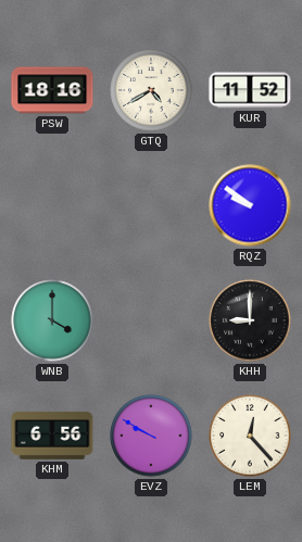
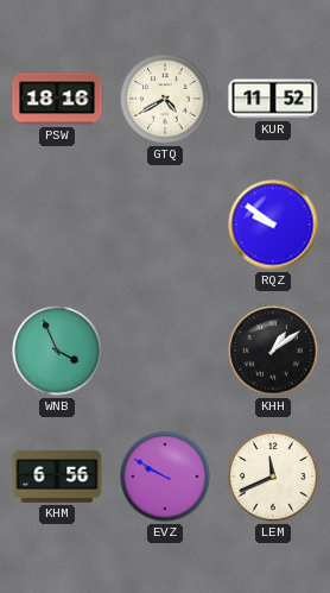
WNB: 4:00 -> 3:56
KHH: 9:00 -> 1:09
LEM: 12:23 -> 11:41
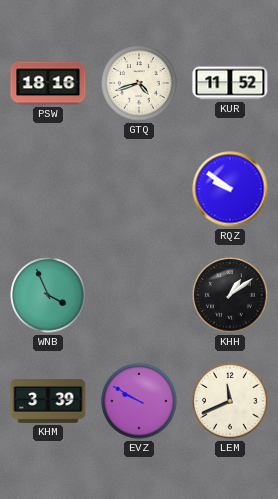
GTQ: 4:40 -> 4:42
KHM: 6:56 -> 3:39
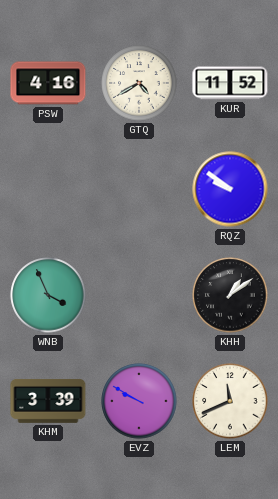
PSW: 18:16 -> 4:16
GTQ: 4:42 -> 4:40
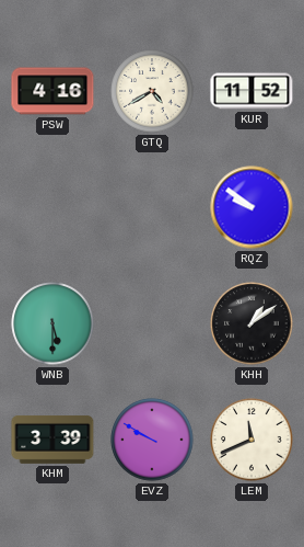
WNB: 3:56 -> 5:30
